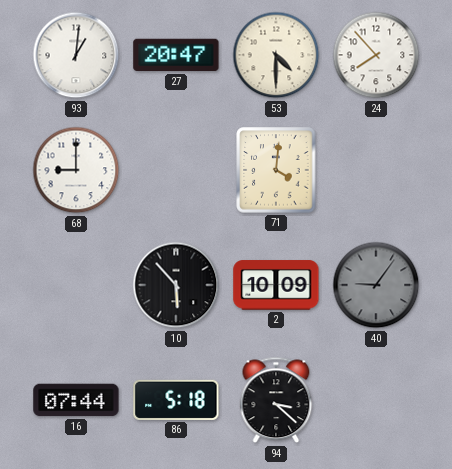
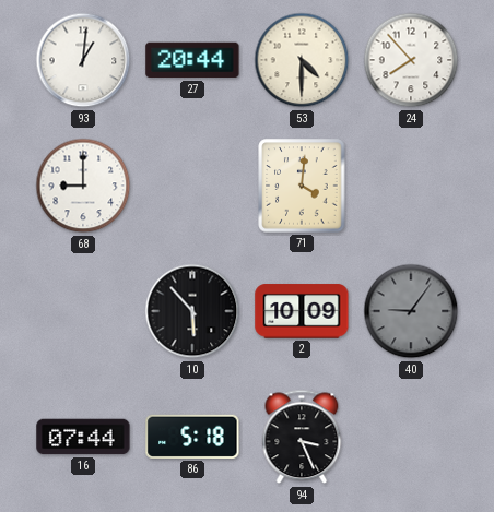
27: 20:47 -> 20:44
94: 3:22 -> 3:26
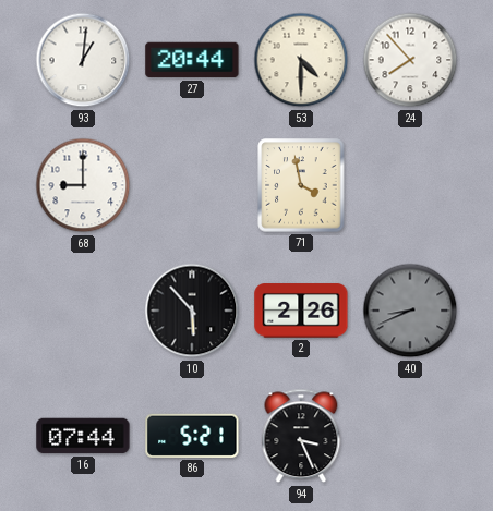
71: 4:01 -> 3:58
2: 10:09 -> 2:26
40: 9:06 -> 8:41
86: 5:18 -> 5:21
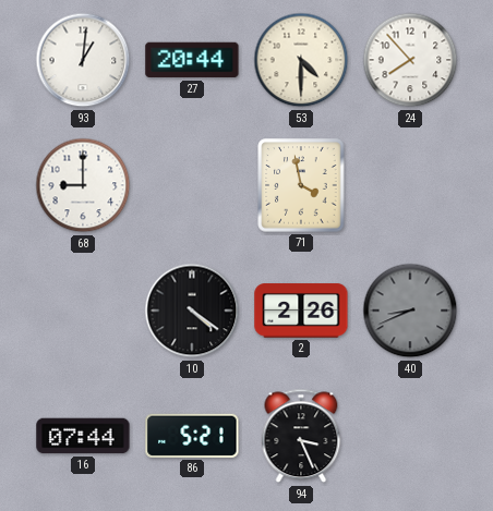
10: 5:53 -> 4:21
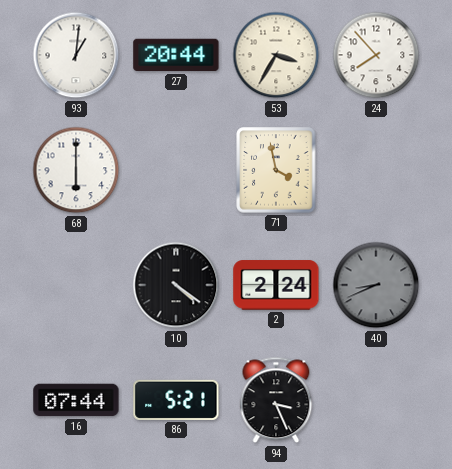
53: 4:30 -> 3:35
68: 9:00 -> 6:00
2: 2:26 -> 2:24
